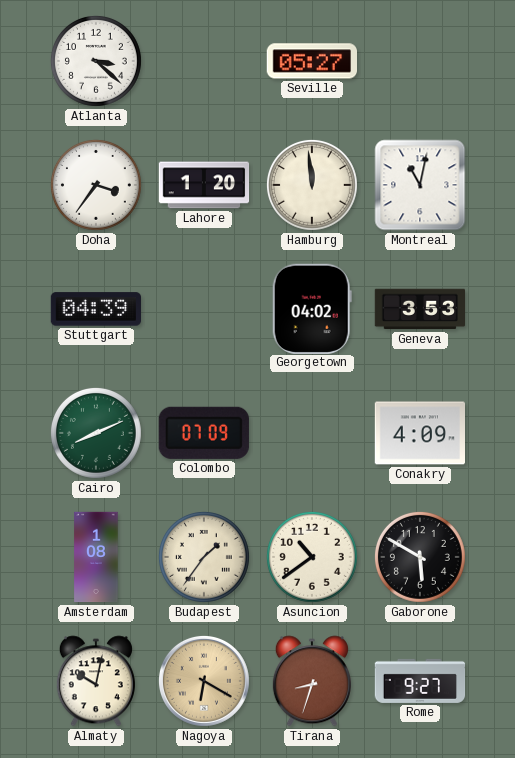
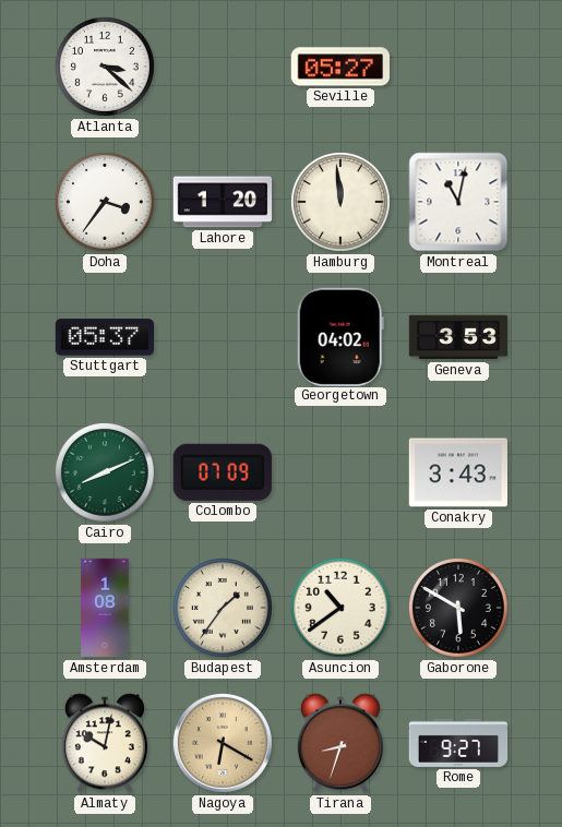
Stuttgart: 04:39 -> 05:37
Conakry: 4:09 -> 3:43
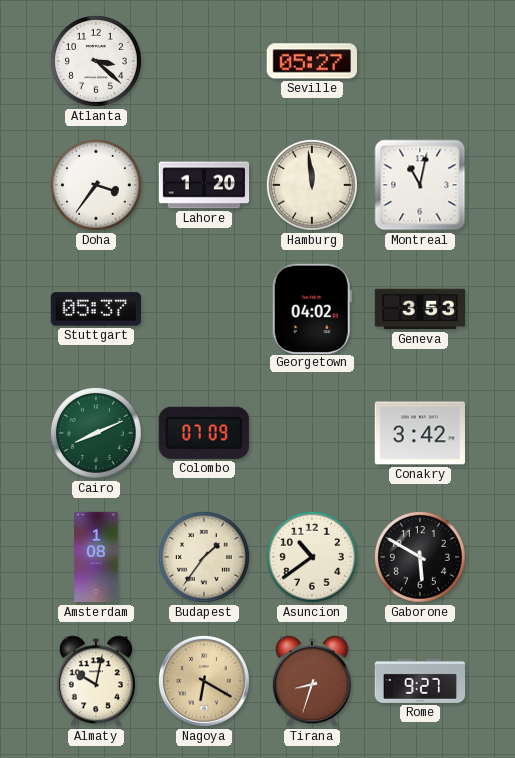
Conakry: 3:43 -> 3:42
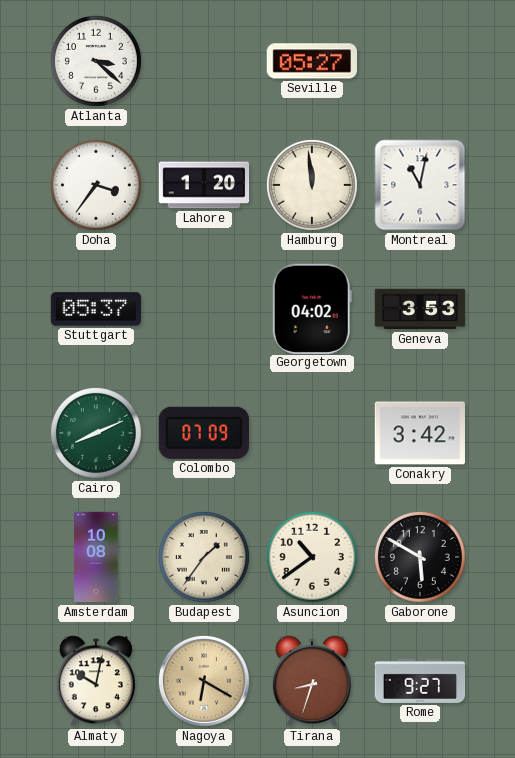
Amsterdam: 1:08 -> 10:08
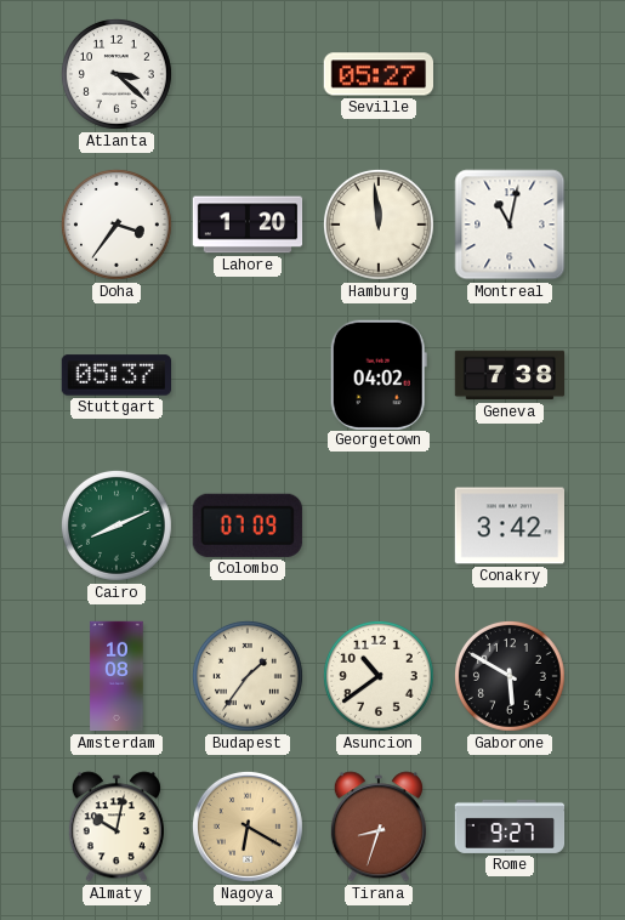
Geneva: 3:53 -> 7:38
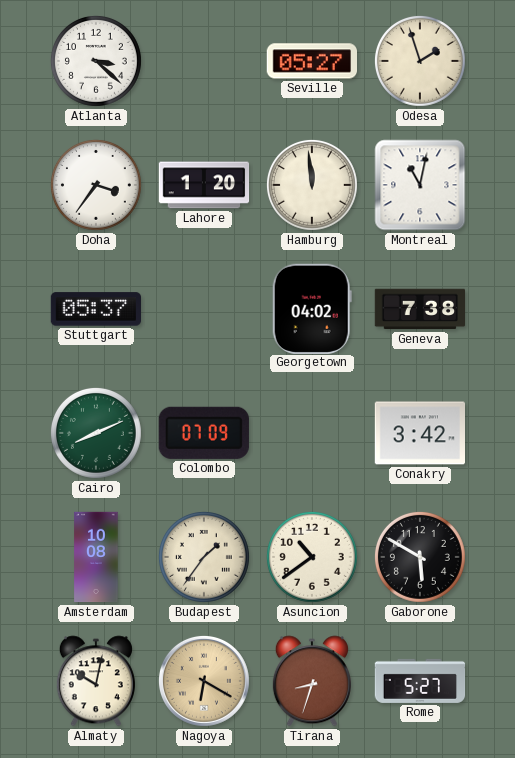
Odesa: none -> 1:57
Rome: 9:27 -> 5:27
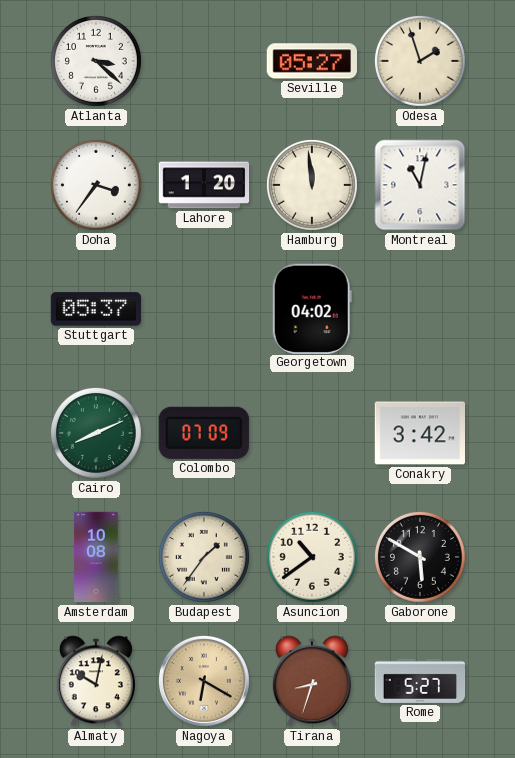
Geneva: 7:38 -> none
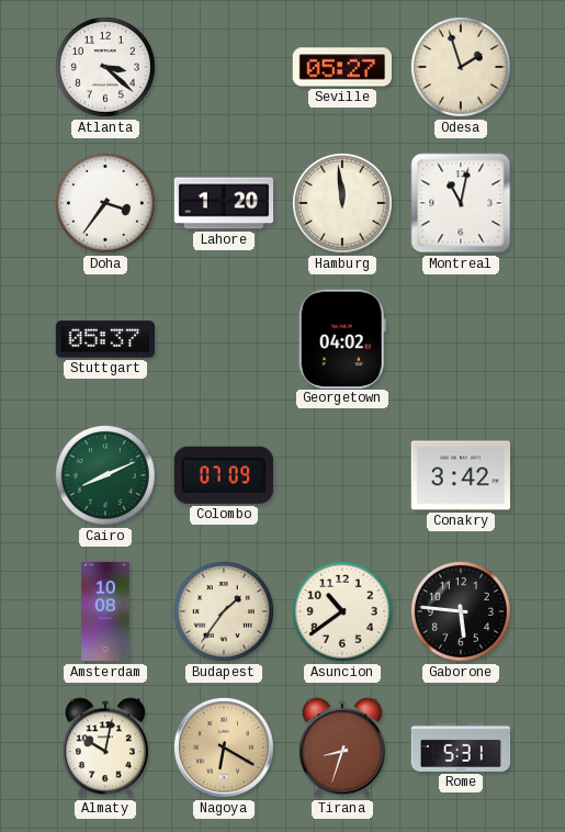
Gaborone: 5:50 -> 5:46
Rome: 5:27 -> 5:31
